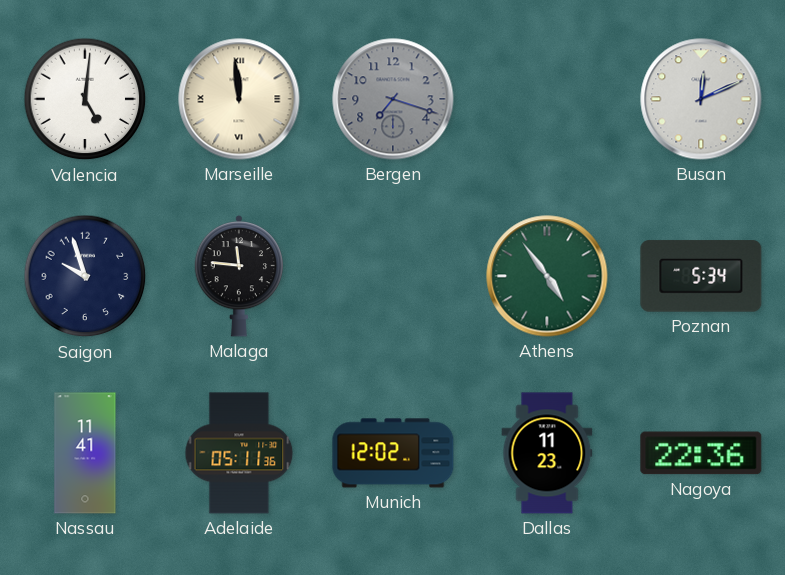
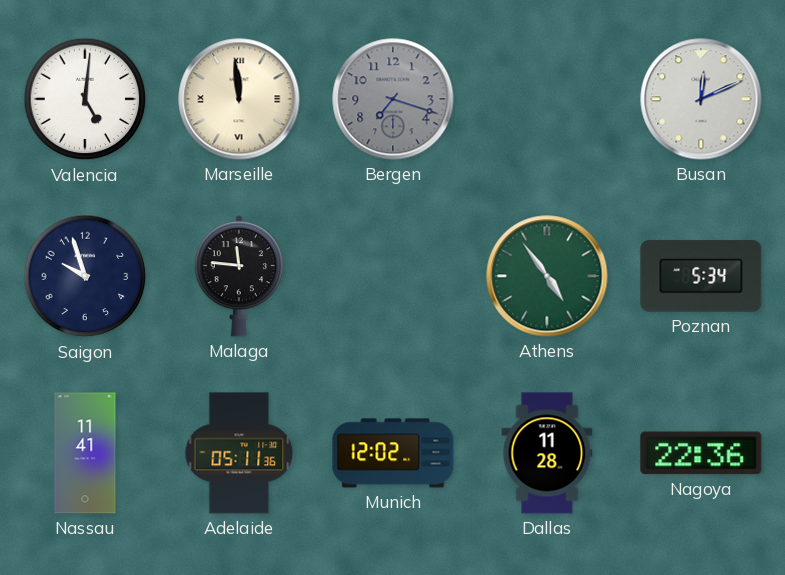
Dallas: 11:23 -> 11:28
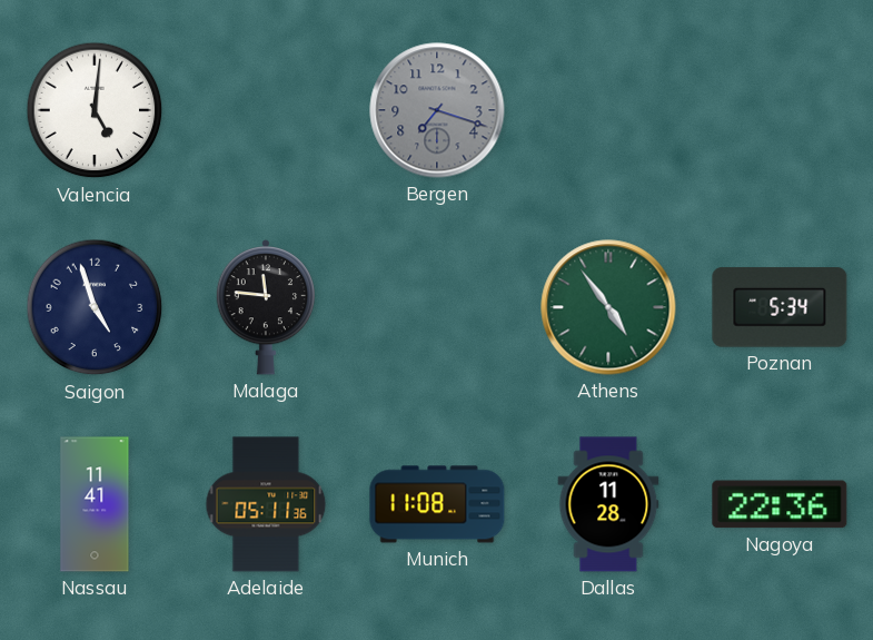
Marseille: 11:59 -> none
Busan: 12:11 -> none
Saigon: 9:57 -> 4:57
Munich: 12:02 -> 11:08
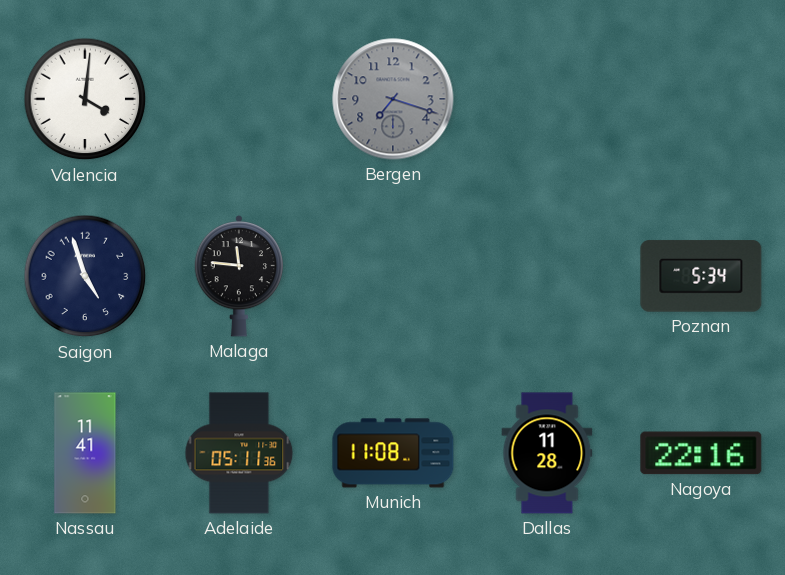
Valencia: 5:01 -> 4:01
Athens: 4:54 -> none
Nagoya: 22:36 -> 22:16
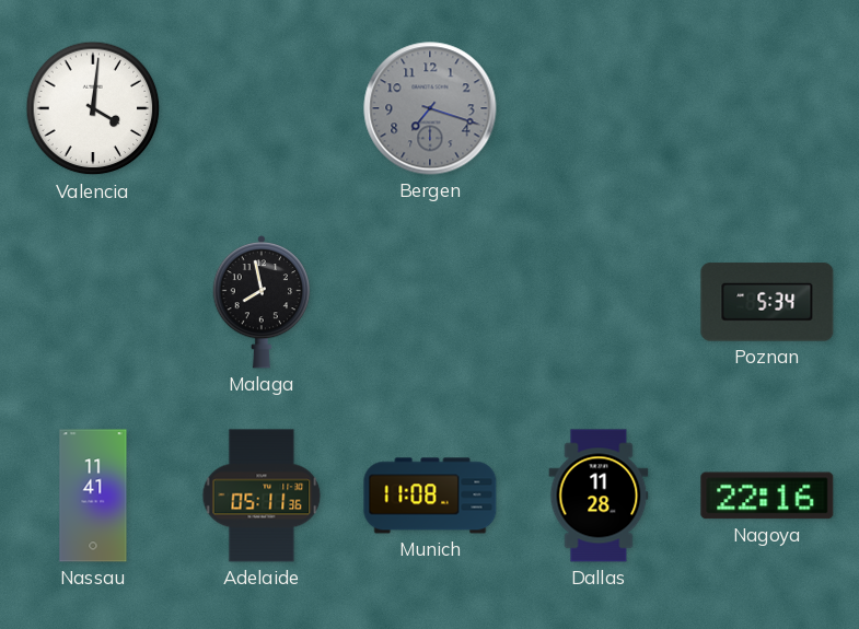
Saigon: 4:57 -> none
Malaga: 11:46 -> 7:58
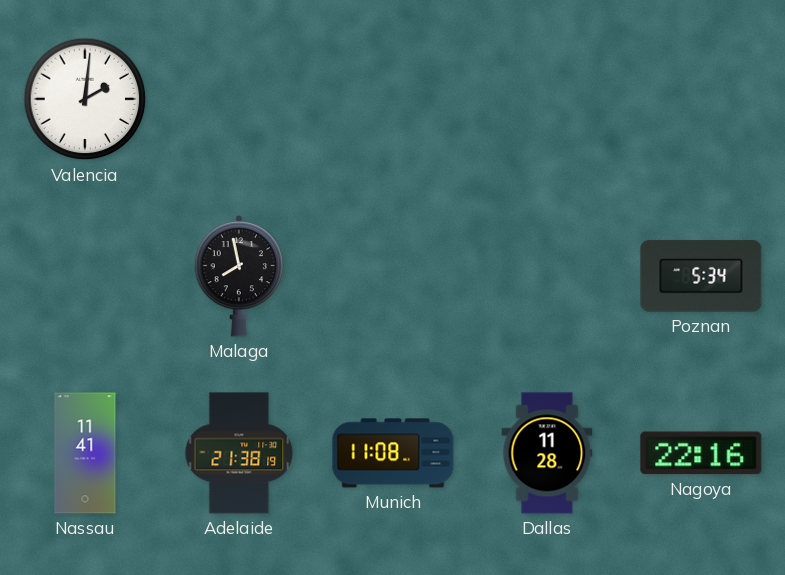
Valencia: 4:01 -> 2:01
Bergen: 7:18 -> none
Adelaide: 05:11 -> 21:38
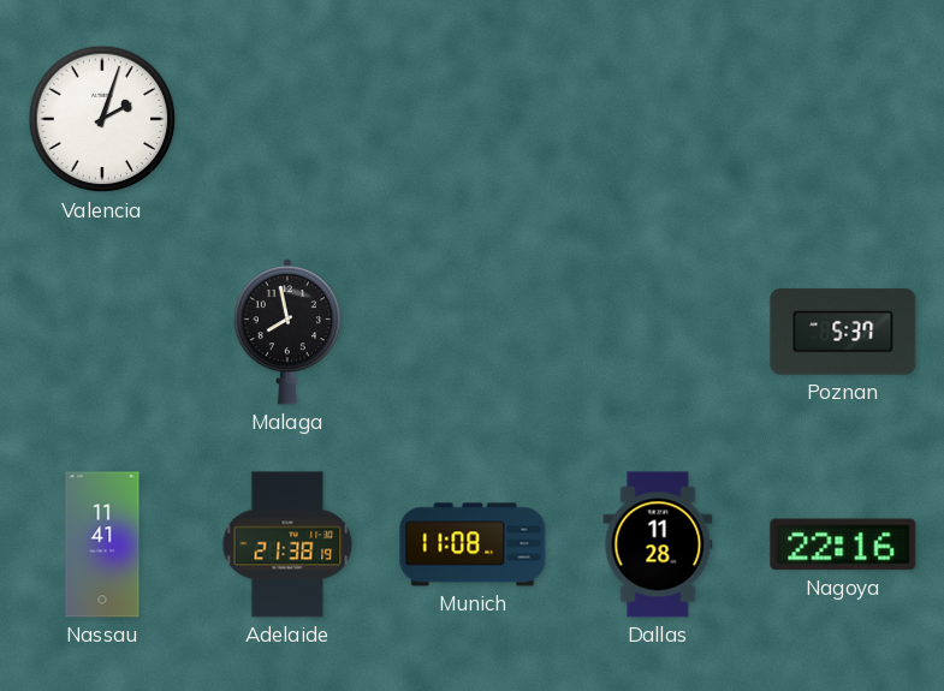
Valencia: 2:01 -> 2:03
Poznan: 5:34 -> 5:37
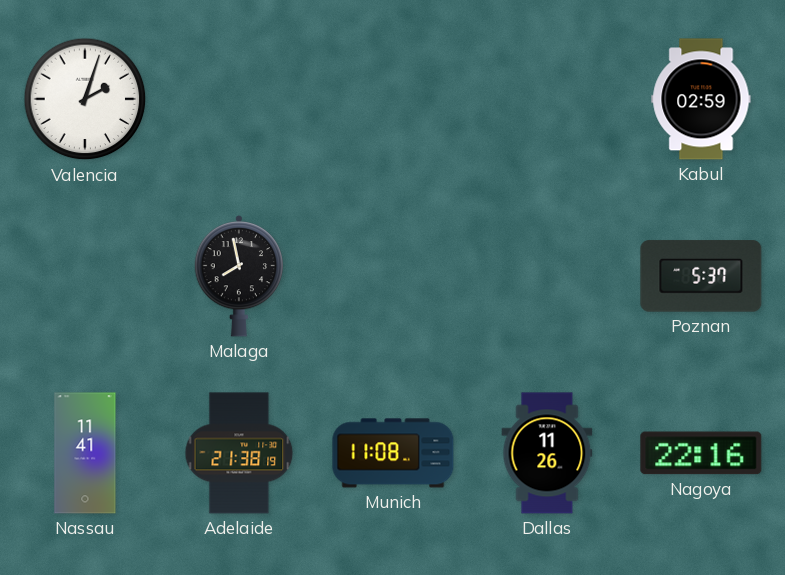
Kabul: none -> 02:59
Dallas: 11:28 -> 11:26
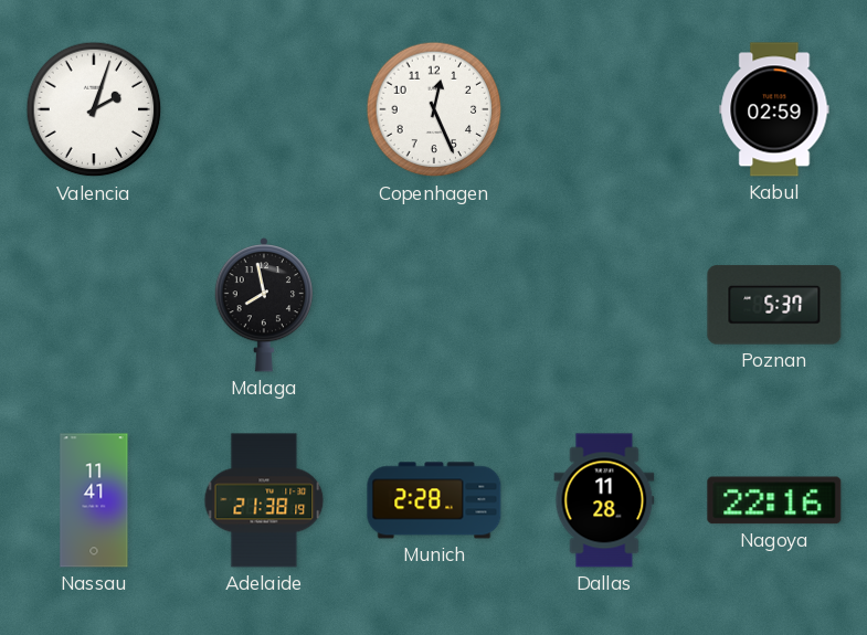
Copenhagen: none -> 12:26
Munich: 11:08 -> 2:28
Dallas: 11:26 -> 11:28
